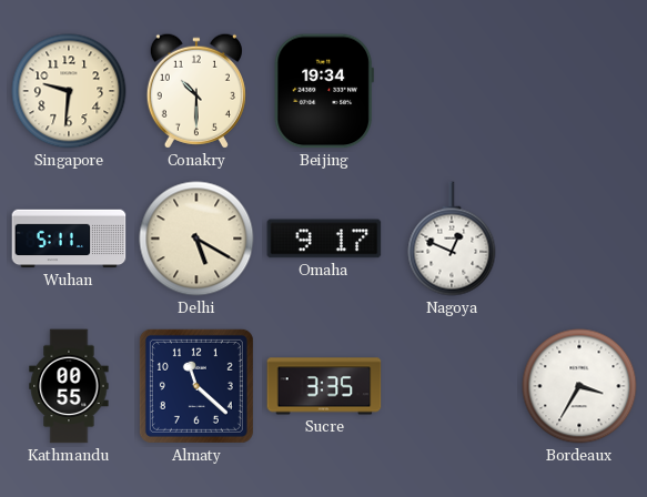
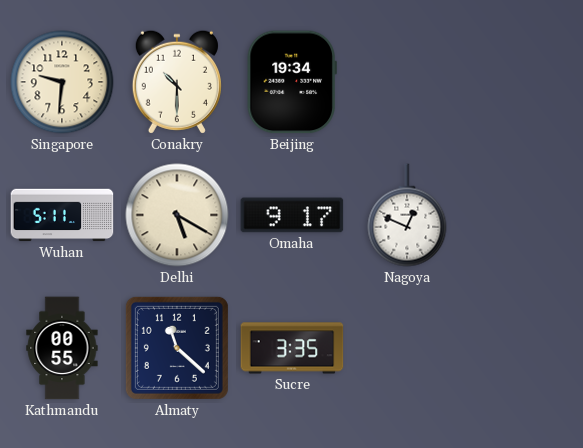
Bordeaux: 3:35 -> none
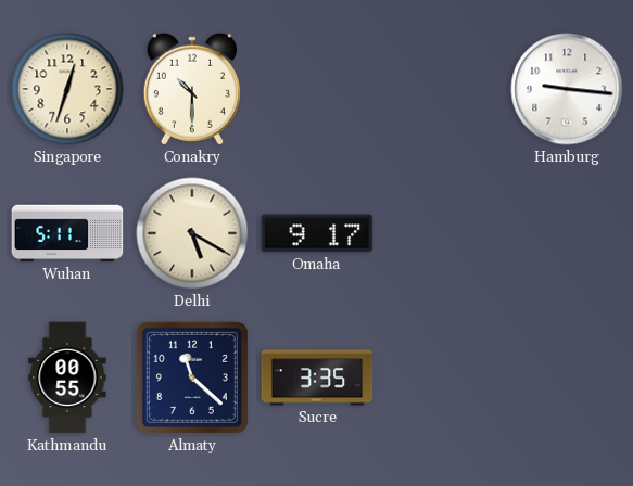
Singapore: 9:31 -> 12:33
Beijing: 19:34 -> none
Hamburg: none -> 9:16
Nagoya: 12:49 -> none
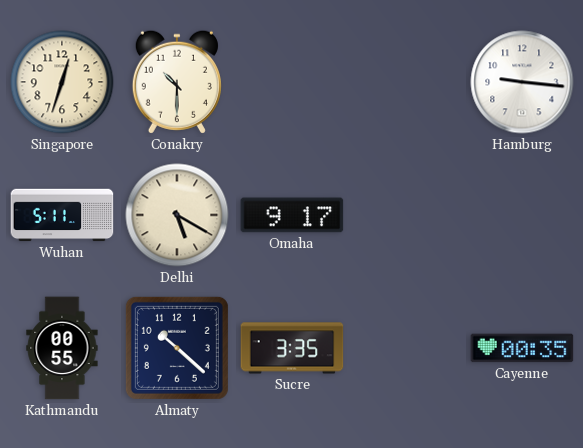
Almaty: 11:22 -> 10:22
Cayenne: none -> 00:35
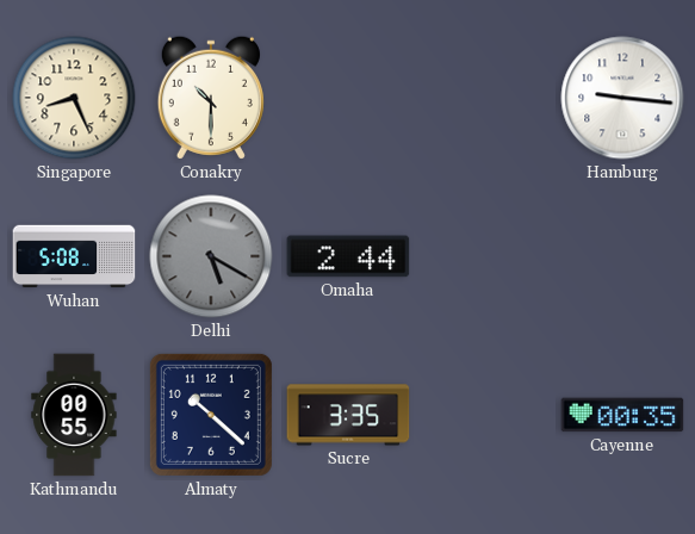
Singapore: 12:33 -> 8:26
Wuhan: 5:11 -> 5:08
Delhi dial: cream -> grey
Omaha: 9:17 -> 2:44
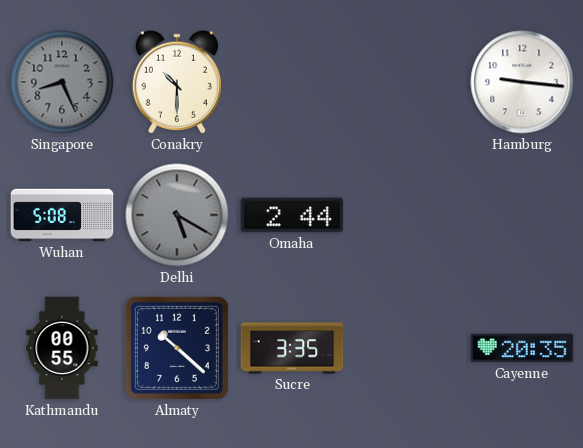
Singapore dial: cream -> grey
Cayenne: 00:35 -> 20:35
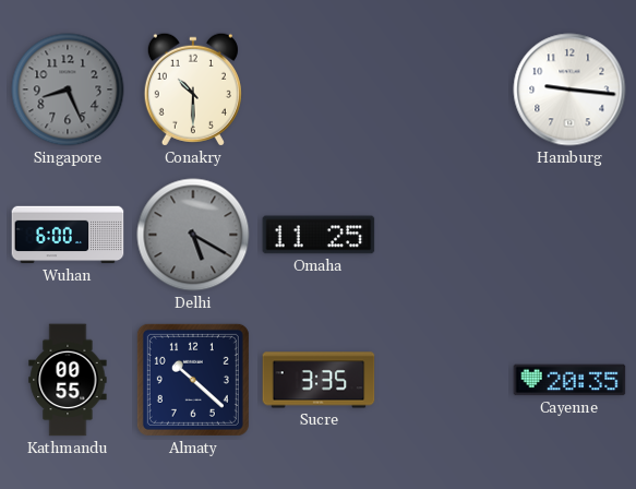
Wuhan: 5:08 -> 6:00
Omaha: 2:44 -> 11:25
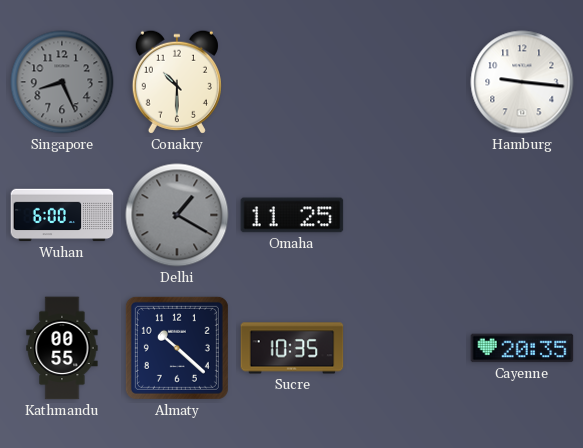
Delhi: 5:20 -> 1:20
Sucre: 3:35 -> 10:35
